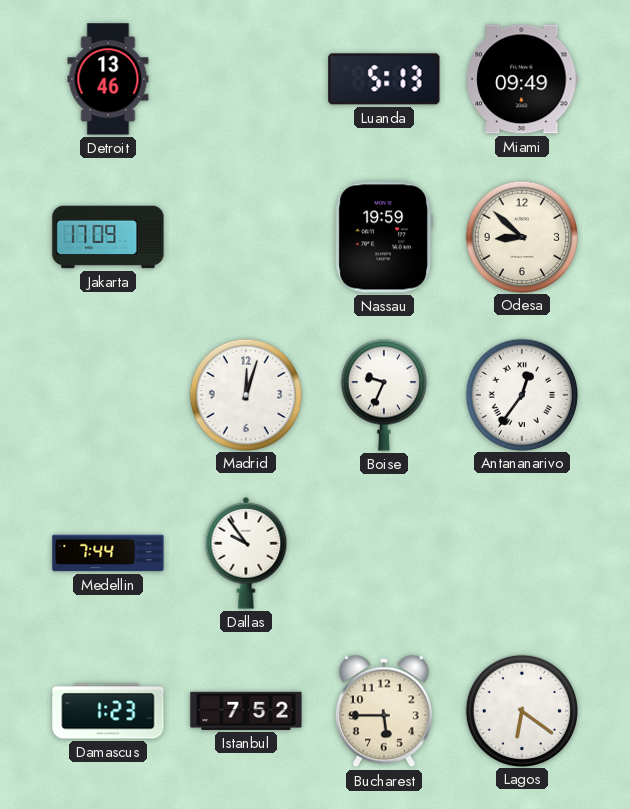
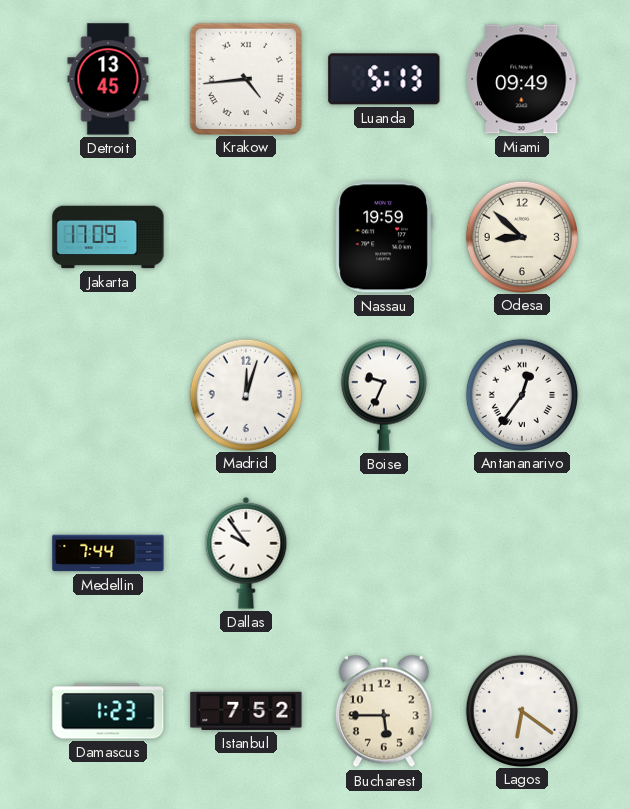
Detroit: 13:46 -> 13:45
Krakow: none -> 4:44
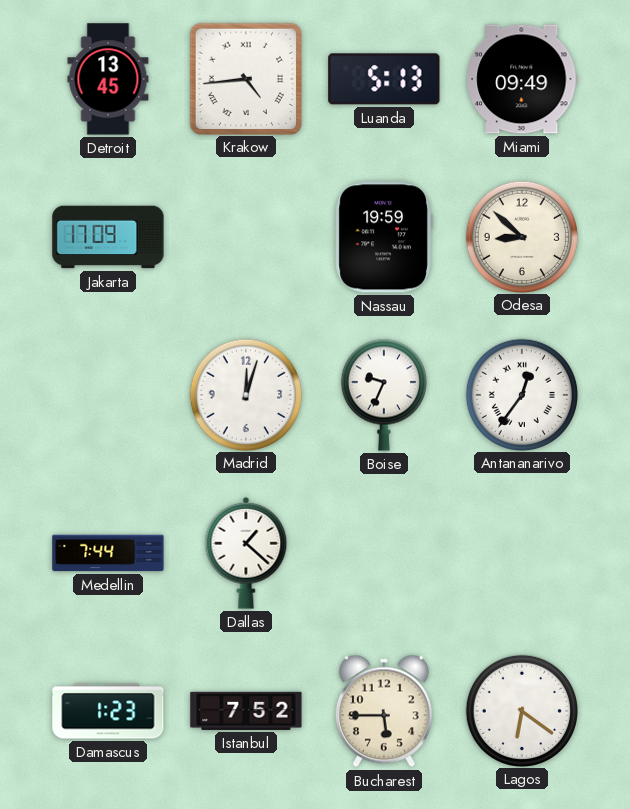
Dallas: 9:54 -> 1:22
